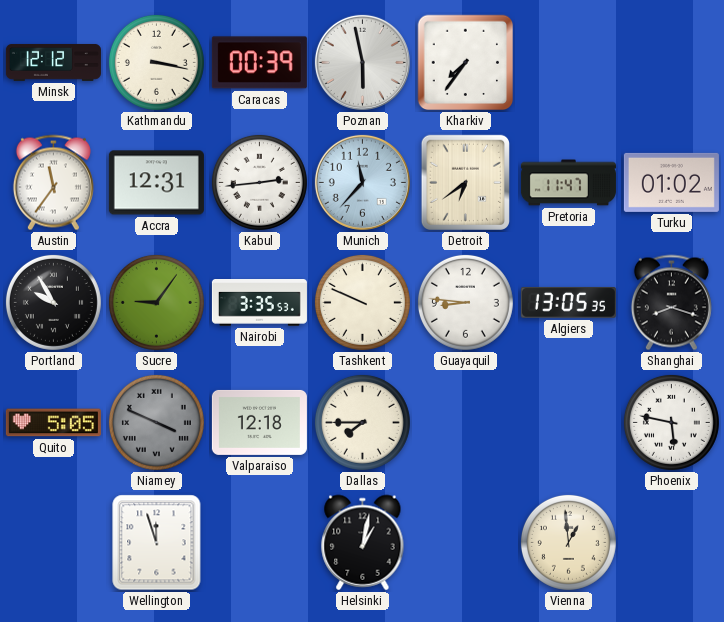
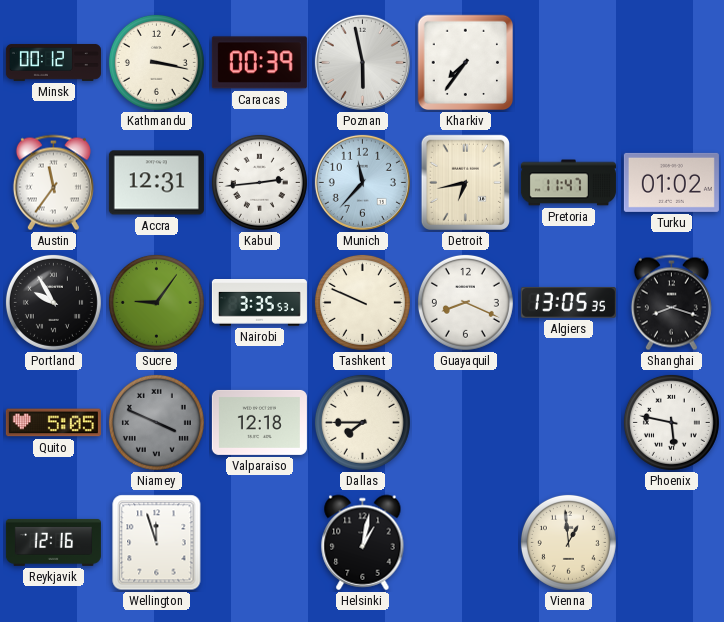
Minsk: 12:12 -> 00:12
Detroit: 6:39 -> 6:43
Guayaquil: 8:46 -> 8:19
Reykjavik: none -> 12:16
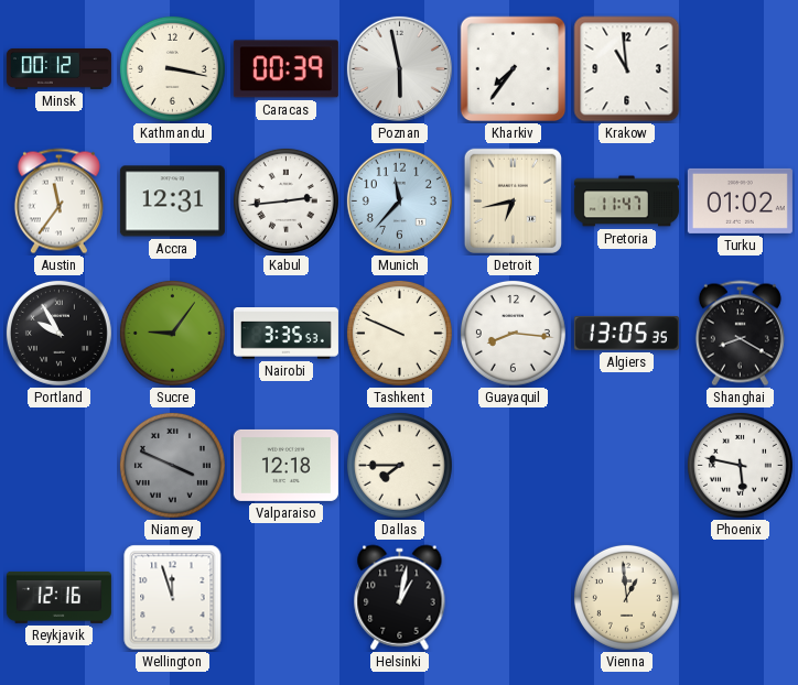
Krakow: none -> 10:59
Guayaquil: 8:19 -> 8:16
Shanghai: 8:18 -> 8:20
Quito: 5:05 -> none
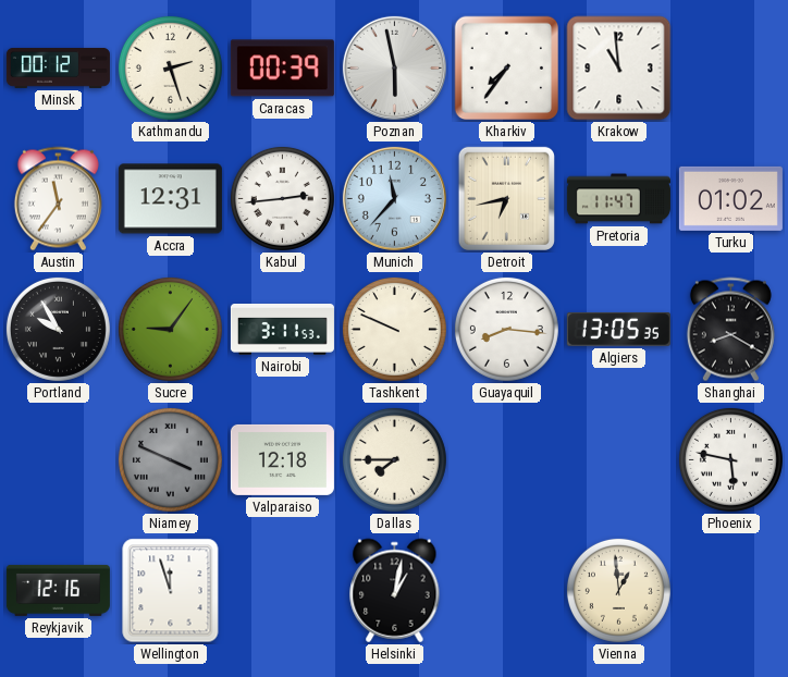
Kathmandu: 3:17 -> 2:27
Nairobi: 3:35 -> 3:11
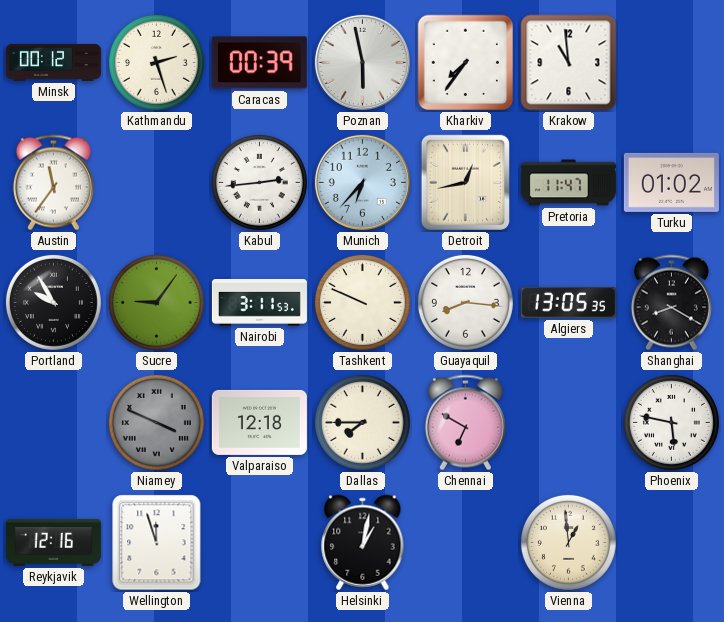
Accra: 12:31 -> none
Munich: 11:37 -> 6:37
Detroit: 6:43 -> 12:43
Chennai: none -> 6:50
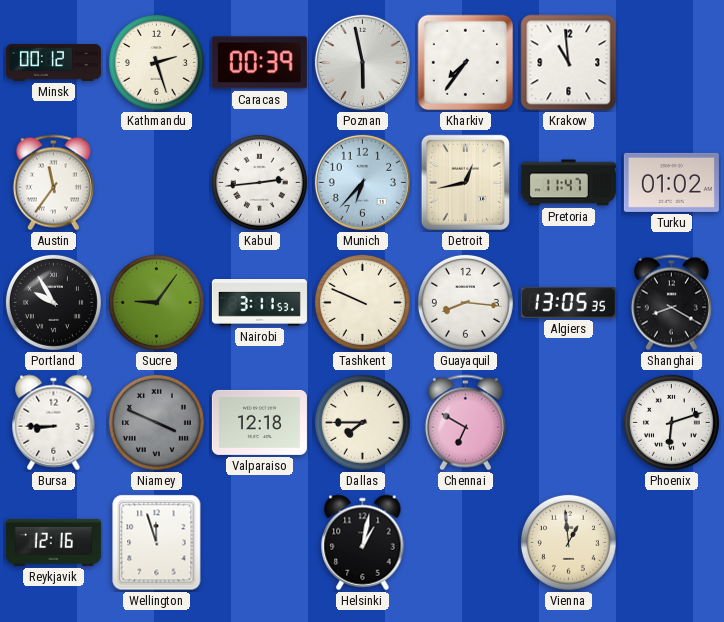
Bursa: none -> 8:45
Phoenix: 5:47 -> 6:12
